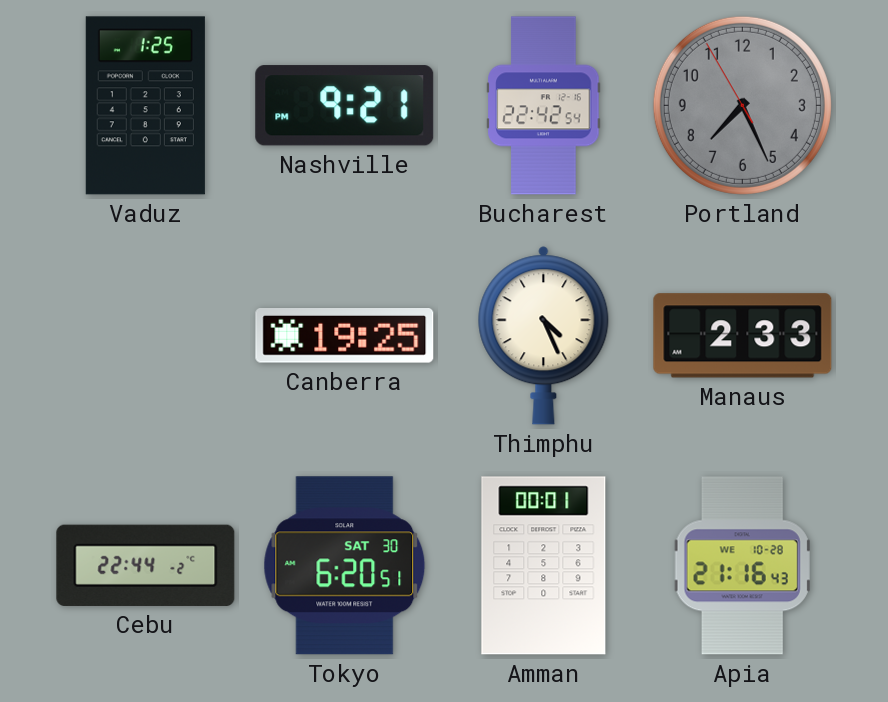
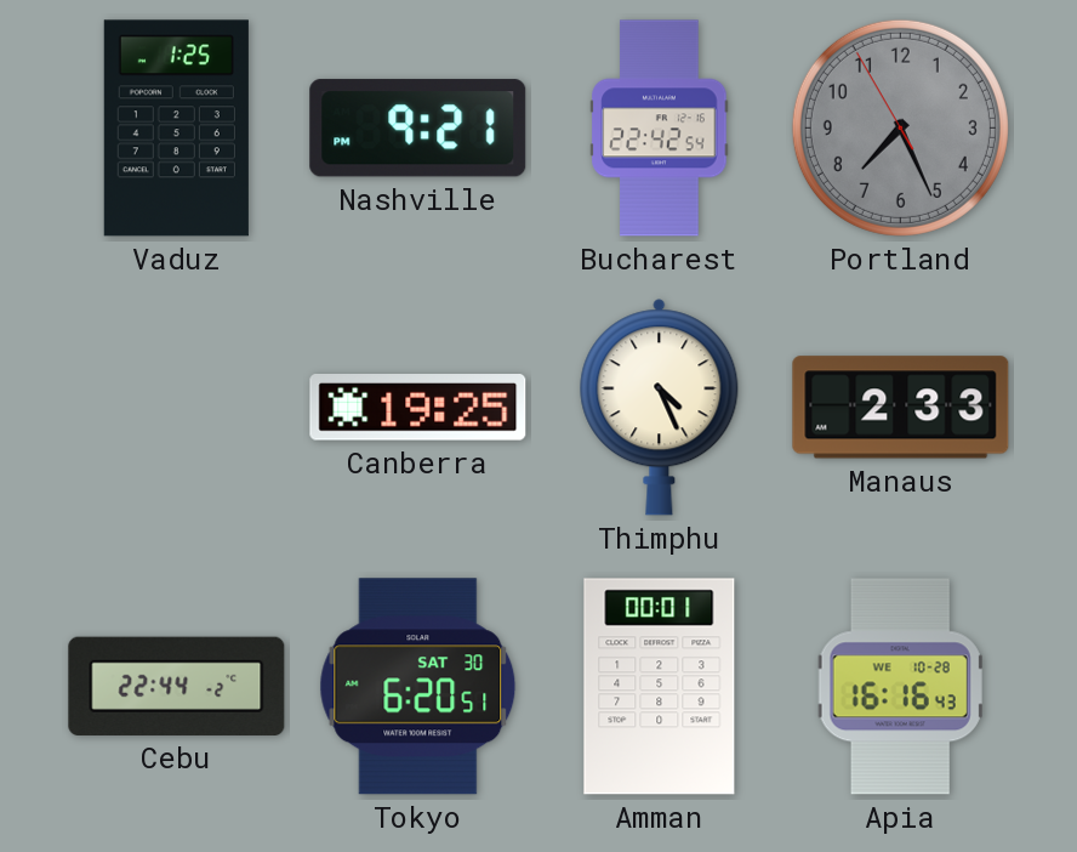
Apia: 21:16 -> 16:16
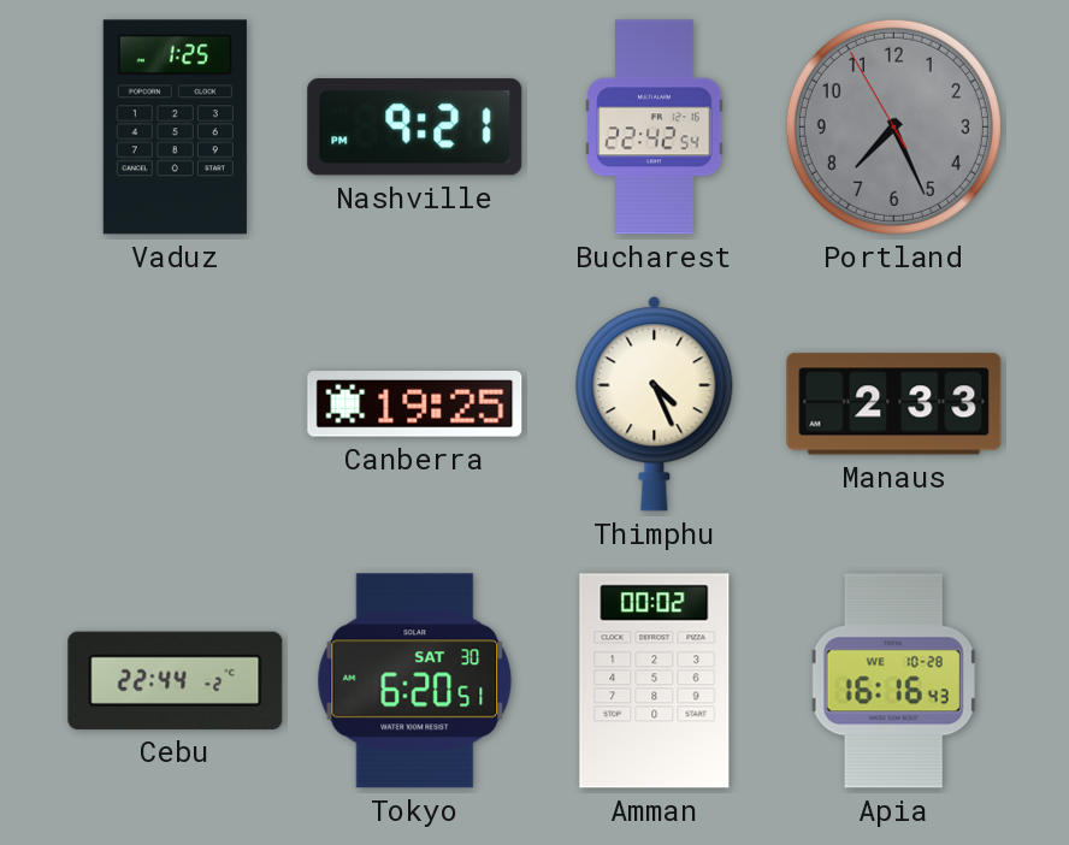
Amman: 00:01 -> 00:02
